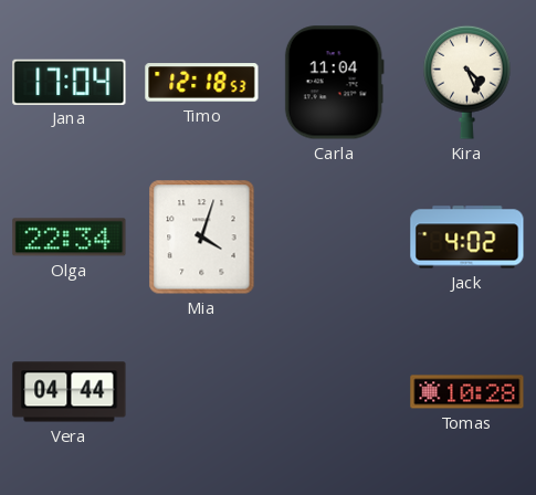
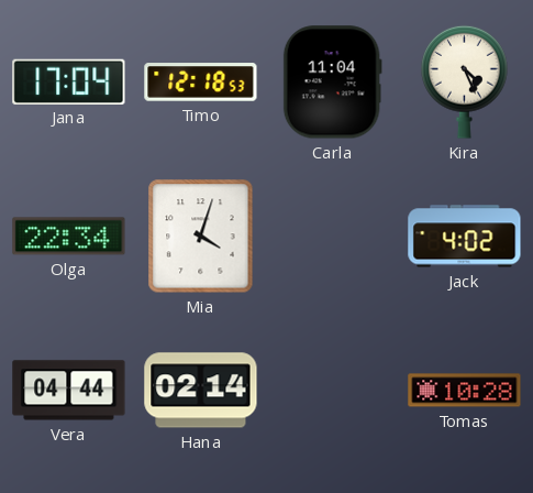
Hana: none -> 02:14
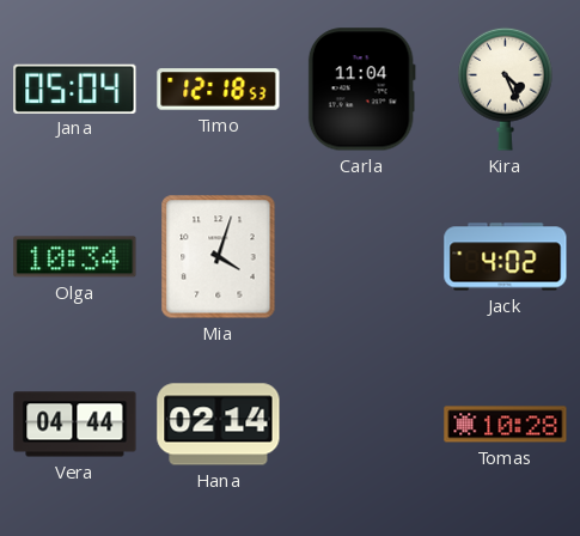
Jana: 17:04 -> 05:04
Olga: 22:34 -> 10:34
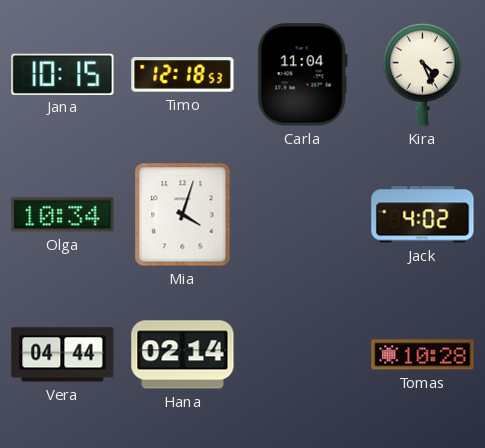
Jana: 05:04 -> 10:15
